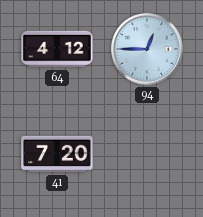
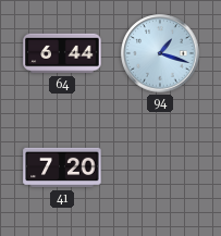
64: 4:12 -> 6:44
94: 12:45 -> 1:18
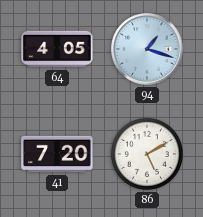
64: 6:44 -> 4:05
86: none -> 5:10
